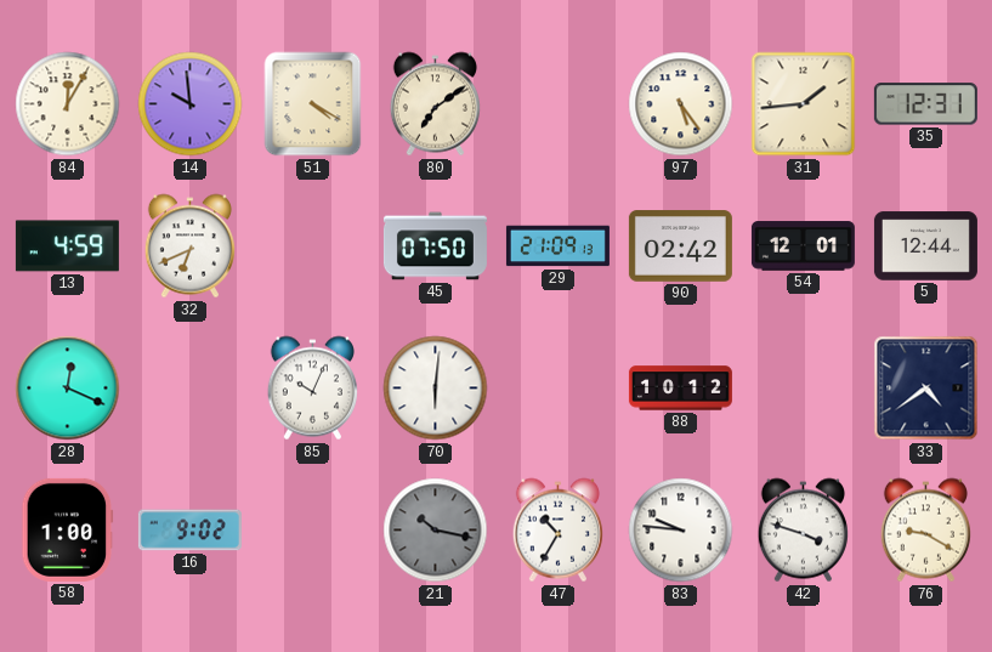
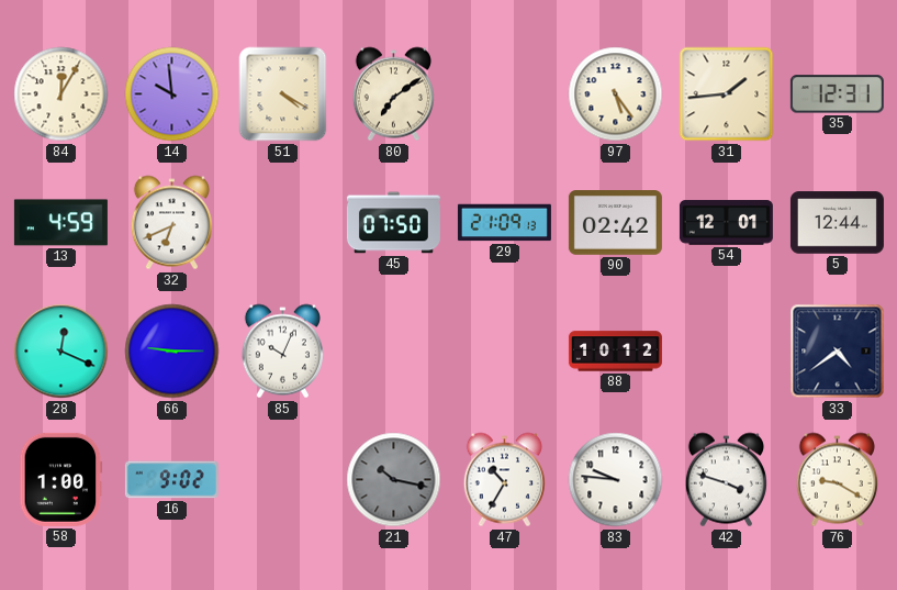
66: none -> 9:15
70: 6:01 -> none
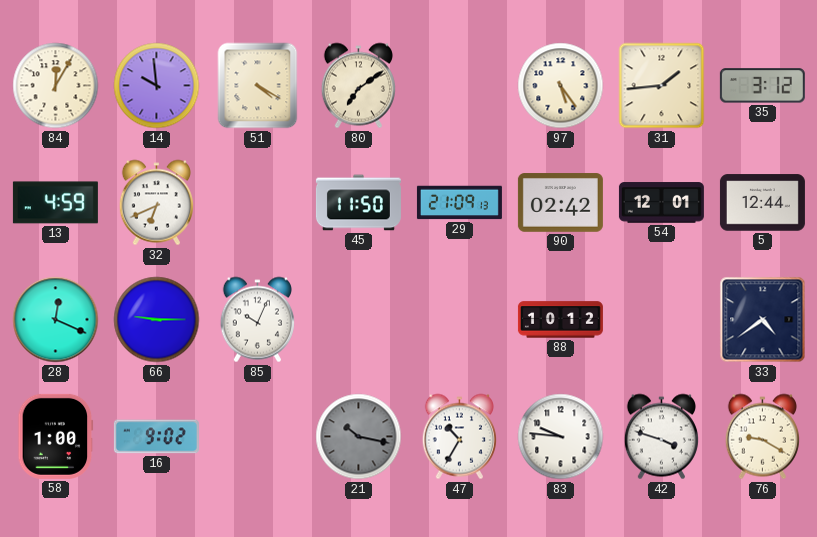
35: 12:31 -> 3:12
45: 07:50 -> 11:50
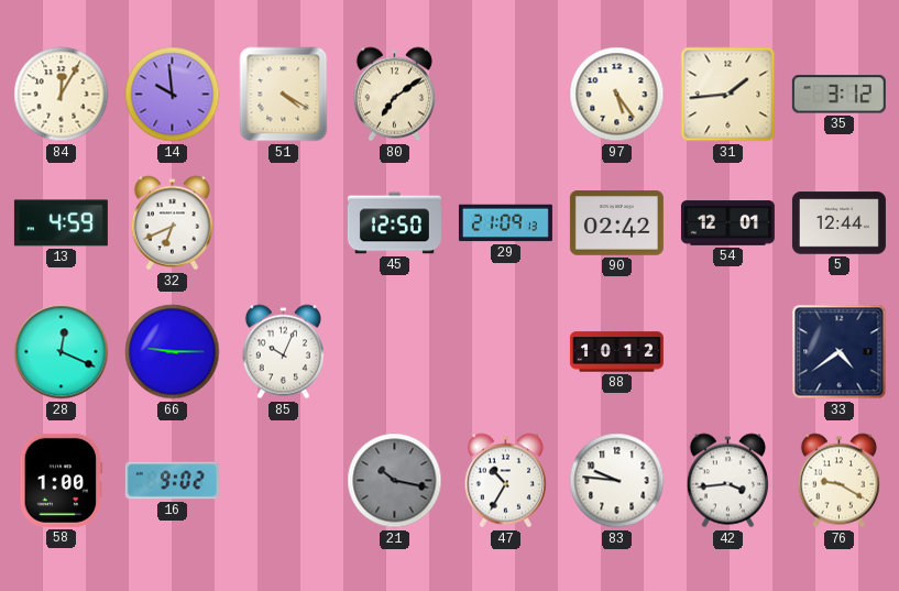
45: 11:50 -> 12:50
42: 3:48 -> 3:44
